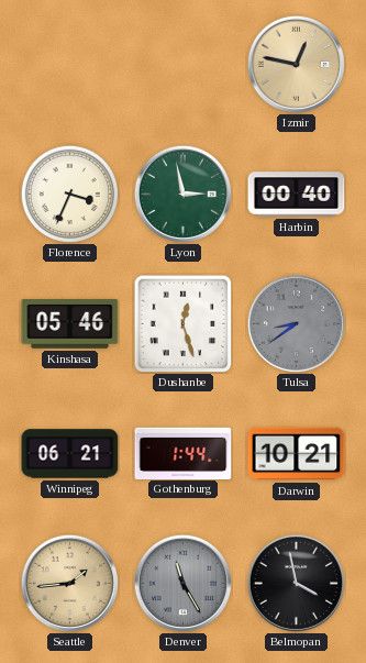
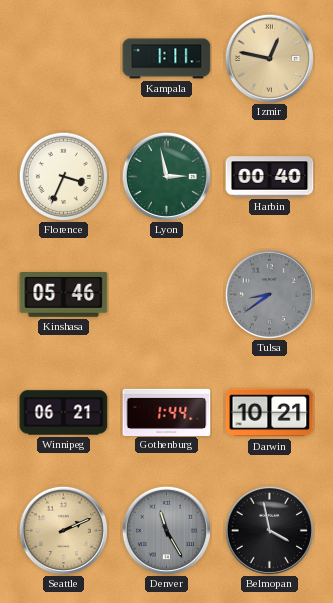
Kampala: none -> 1:11
Dushanbe: 12:27 -> none
Seattle: 1:44 -> 2:11
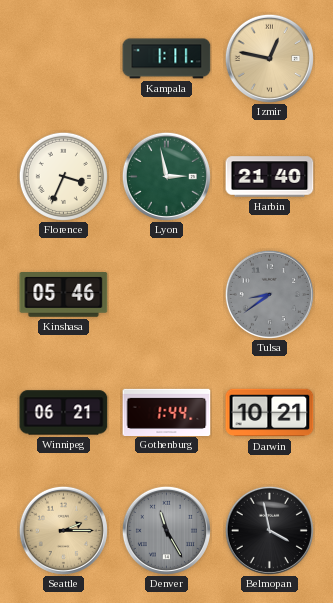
Harbin: 00:40 -> 21:40
Seattle: 2:11 -> 2:15
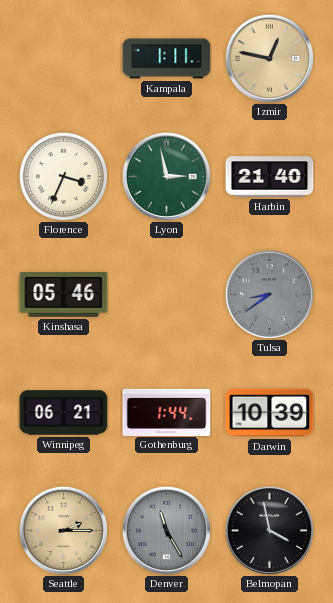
Darwin: 10:21 -> 10:39
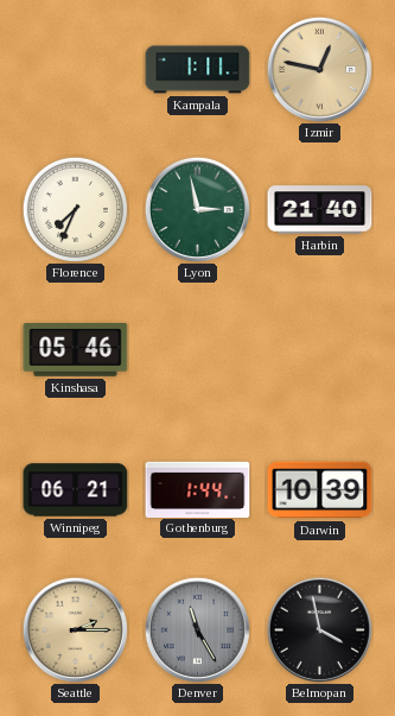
Florence: 3:34 -> 7:34
Tulsa: 8:39 -> none
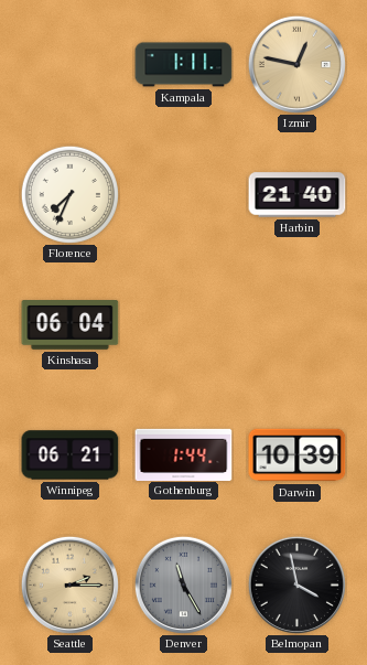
Lyon: 2:58 -> none
Kinshasa: 05:46 -> 06:04
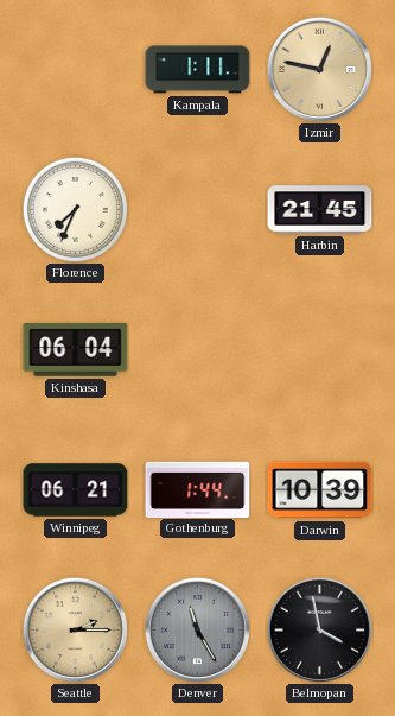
Harbin: 21:40 -> 21:45
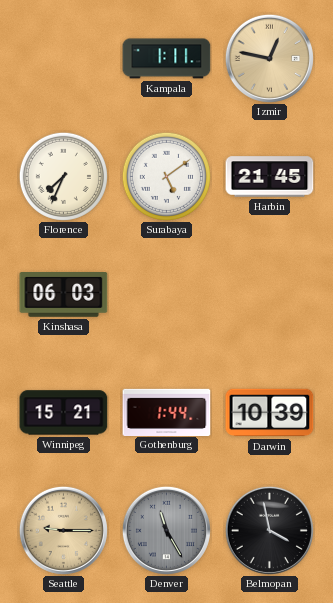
Surabaya: none -> 5:09
Kinshasa: 06:04 -> 06:03
Winnipeg: 06:21 -> 15:21
Seattle: 2:15 -> 9:15
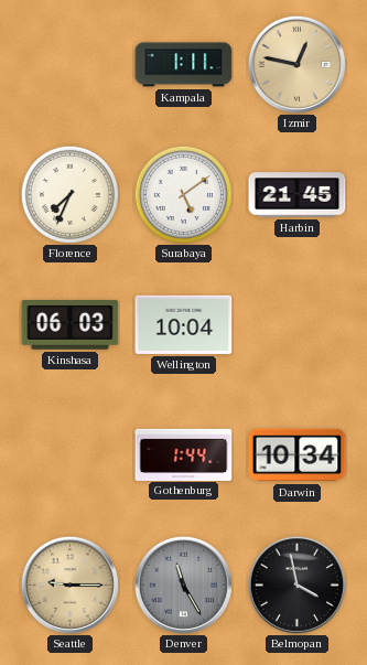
Wellington: none -> 10:04
Winnipeg: 15:21 -> none
Darwin: 10:39 -> 10:34
